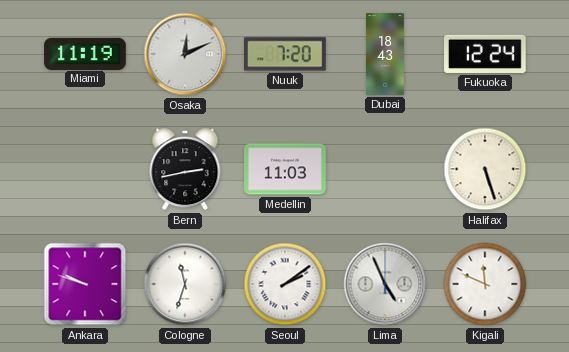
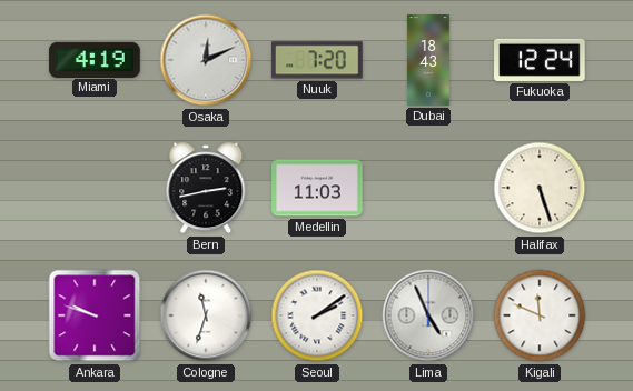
Miami: 11:19 -> 4:19
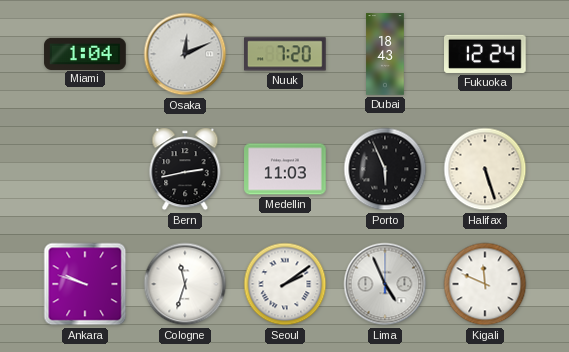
Miami: 4:19 -> 1:04
Porto: none -> 5:56
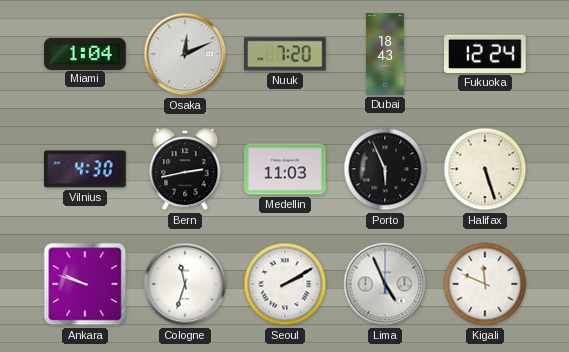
Vilnius: none -> 4:30
Seoul: 2:09 -> 2:10
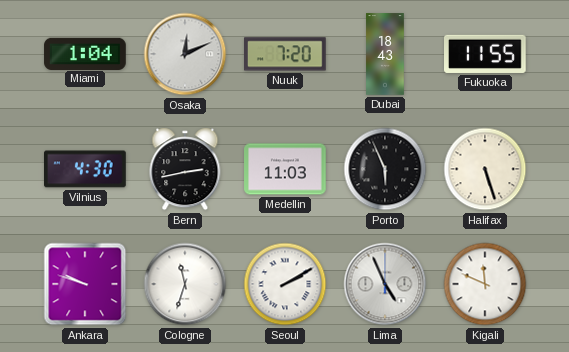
Fukuoka: 12:24 -> 11:55
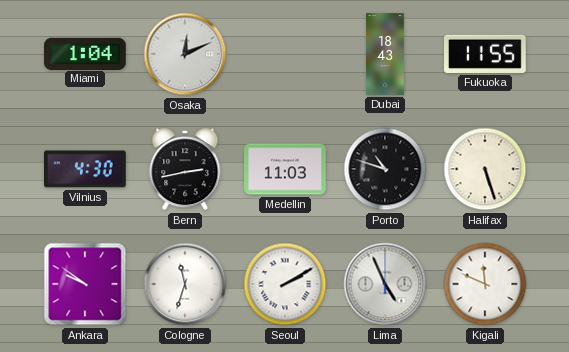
Nuuk: 7:20 -> none
Porto: 5:56 -> 10:48
Ankara: 9:48 -> 9:51
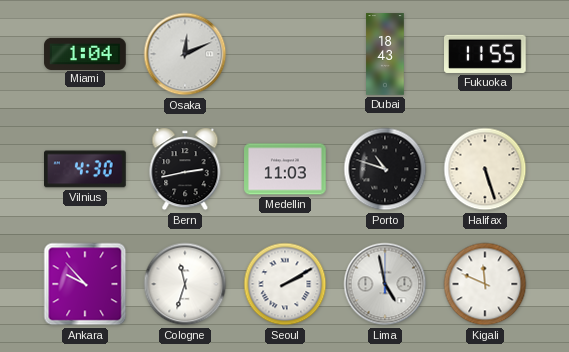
Ankara: 9:51 -> 9:53
Lima: 4:56 -> 4:58
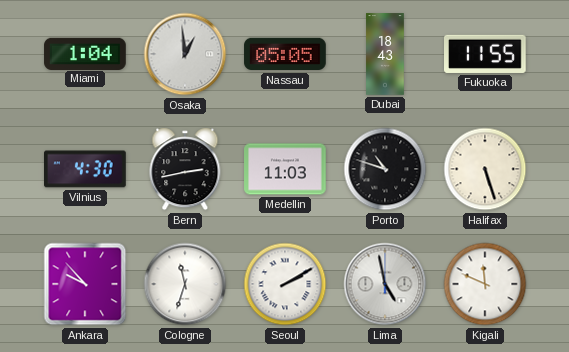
Osaka: 12:11 -> 12:59
Nassau: none -> 05:05
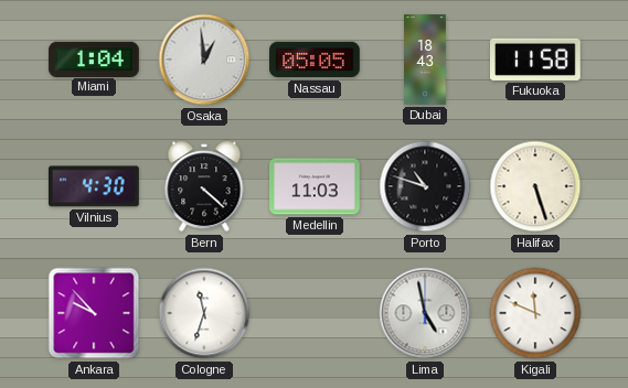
Fukuoka: 11:55 -> 11:58
Bern: 2:43 -> 4:22
Seoul: 2:10 -> none
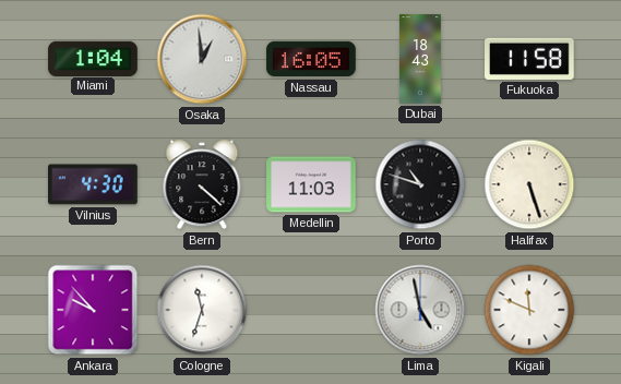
Nassau: 05:05 -> 16:05
